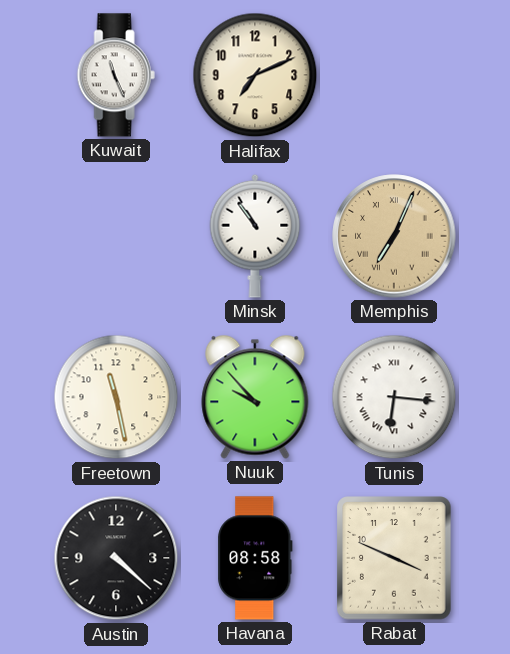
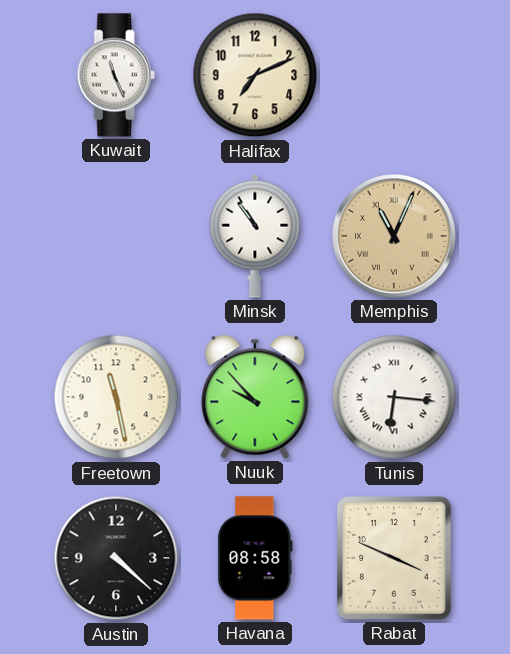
Memphis: 7:04 -> 11:04
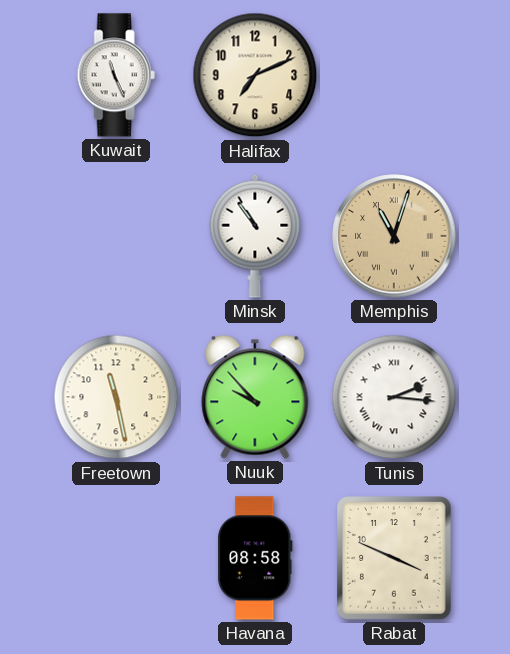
Memphis: 11:04 -> 11:03
Tunis: 6:16 -> 2:16
Austin: 4:22 -> none
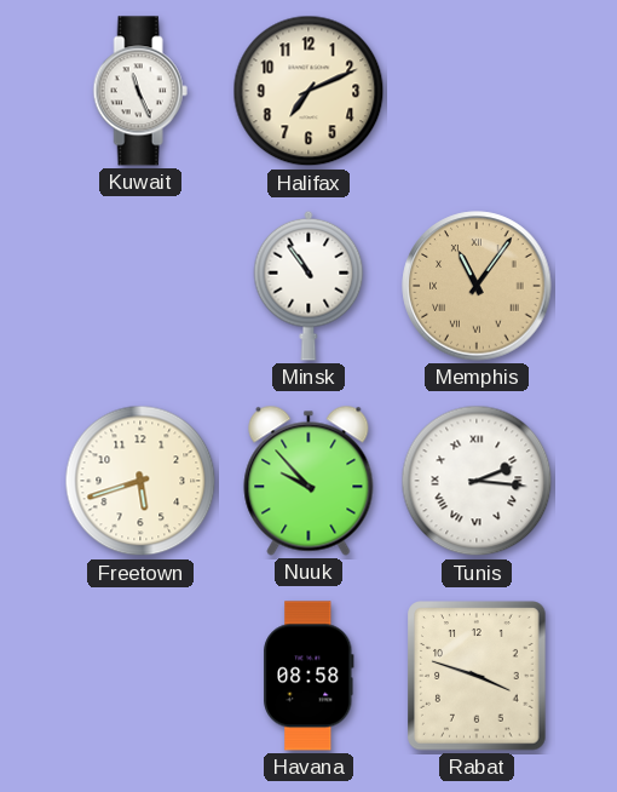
Memphis: 11:03 -> 11:06
Freetown: 11:28 -> 5:42
Rabat: 3:49 -> 3:48
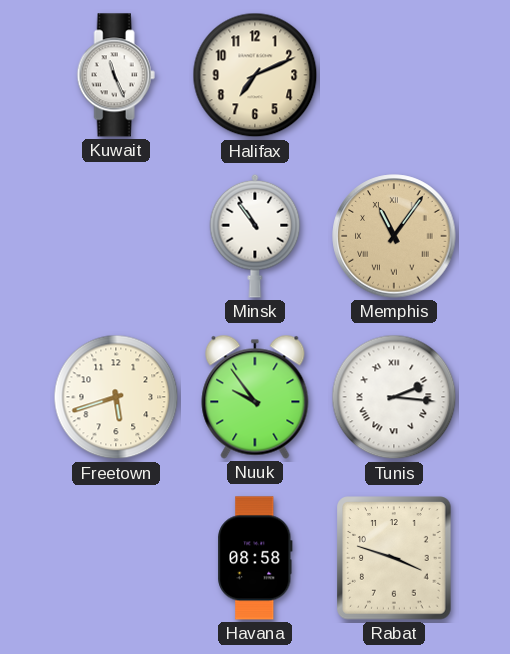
Nuuk: 9:53 -> 9:54
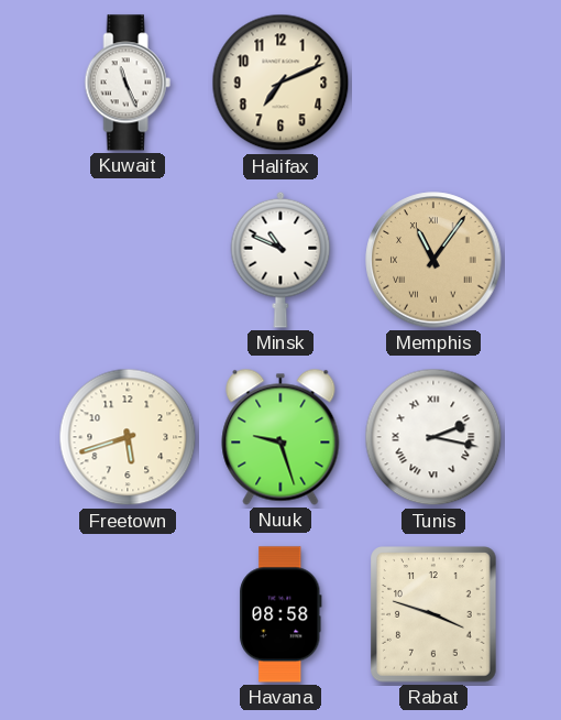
Minsk: 10:54 -> 10:49
Nuuk: 9:54 -> 9:27
Tunis: 2:16 -> 2:17
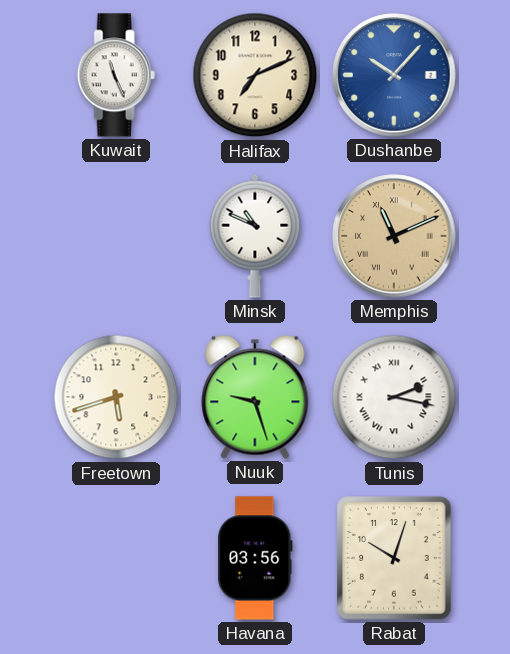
Dushanbe: none -> 10:07
Memphis: 11:06 -> 11:11
Havana: 08:58 -> 03:56
Rabat: 3:48 -> 10:03
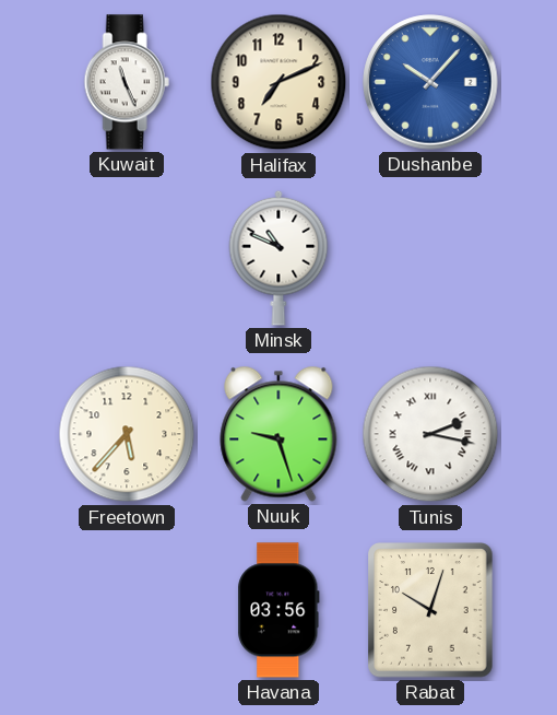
Memphis: 11:11 -> none
Freetown: 5:42 -> 5:37
